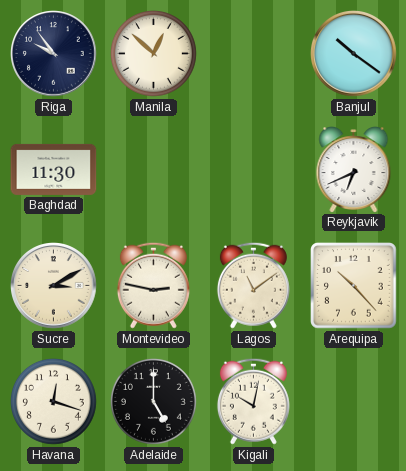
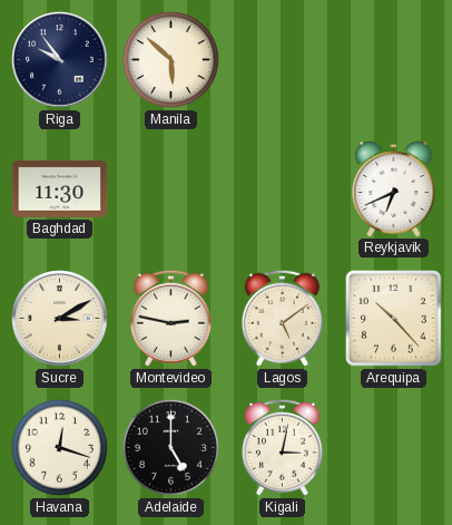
Manila: 12:52 -> 5:52
Banjul: 10:21 -> none
Lagos: 11:09 -> 5:09
Kigali: 10:02 -> 3:02
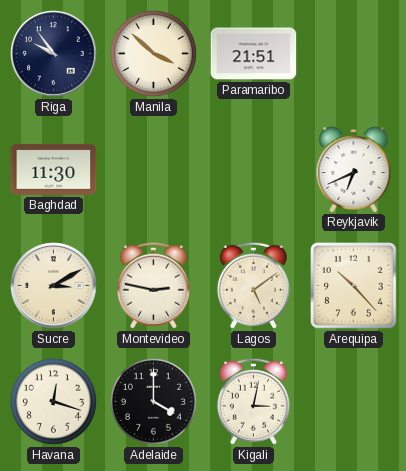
Manila: 5:52 -> 3:52
Paramaribo: none -> 21:51
Adelaide: 5:00 -> 4:00
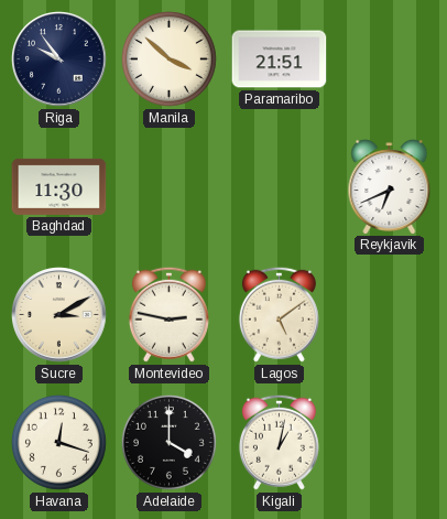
Arequipa: 10:23 -> none
Kigali: 3:02 -> 1:02
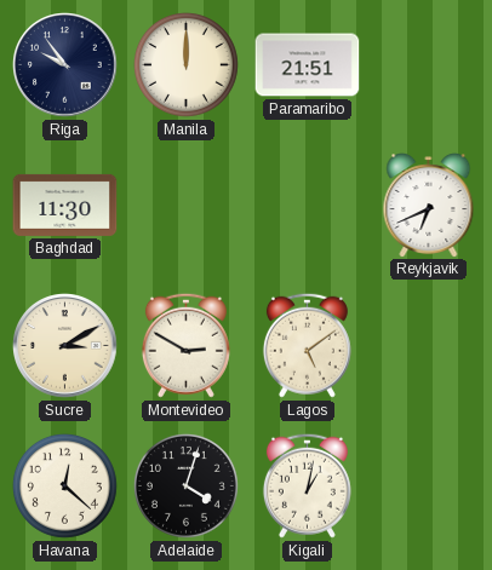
Manila: 3:52 -> 12:00
Montevideo: 2:47 -> 2:50
Havana: 12:18 -> 12:22
Adelaide: 4:00 -> 4:03
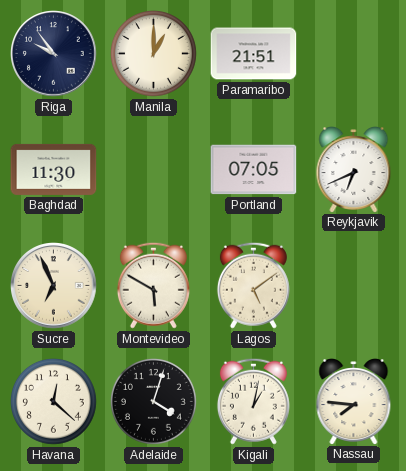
Manila: 12:00 -> 1:00
Portland: none -> 07:05
Sucre: 3:10 -> 6:56
Montevideo: 2:50 -> 5:50
Nassau: none -> 7:46
